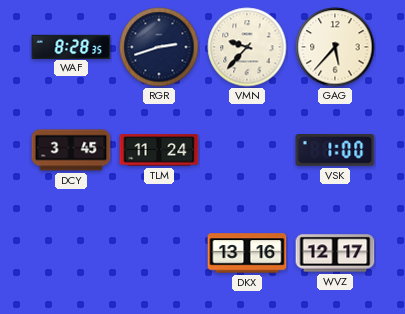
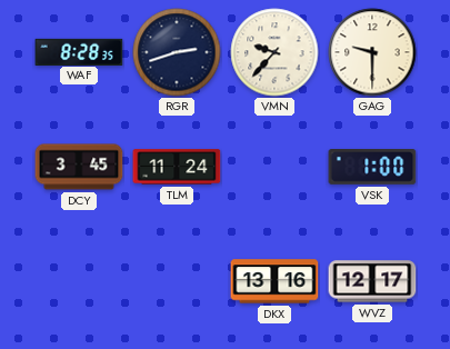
GAG: 5:37 -> 9:30
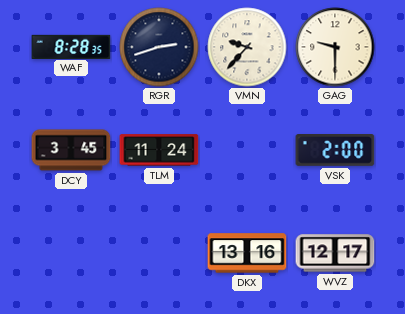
VSK: 1:00 -> 2:00
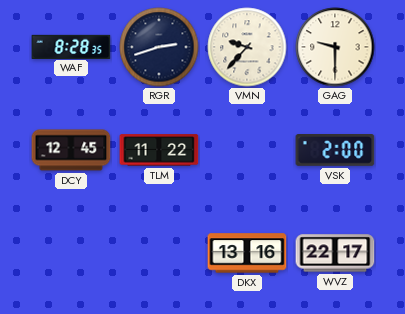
DCY: 3:45 -> 12:45
TLM: 11:24 -> 11:22
WVZ: 12:17 -> 22:17
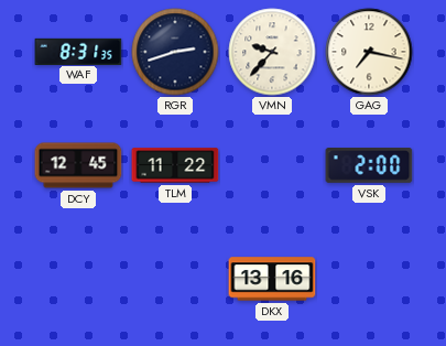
WAF: 8:28 -> 8:31
GAG: 9:30 -> 7:17
WVZ: 22:17 -> none
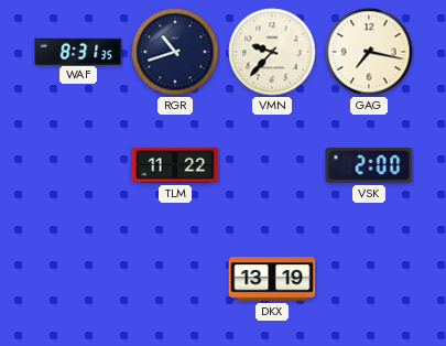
RGR: 2:42 -> 10:42
DCY: 12:45 -> none
DKX: 13:16 -> 13:19
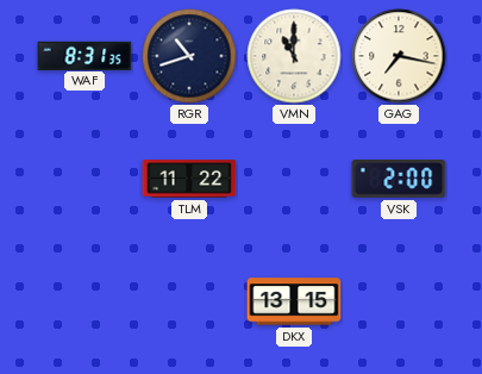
VMN: 9:37 -> 11:00
DKX: 13:19 -> 13:15
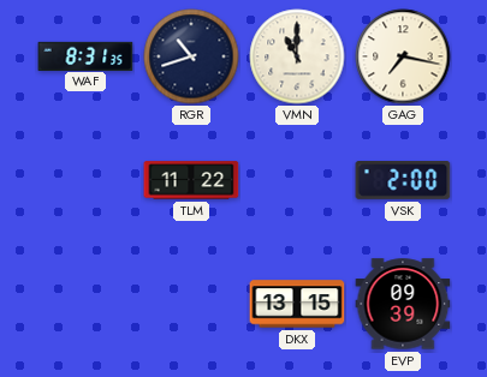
EVP: none -> 09:39
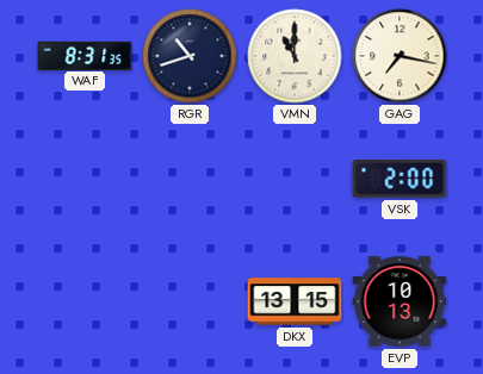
TLM: 11:22 -> none
EVP: 09:39 -> 10:13
